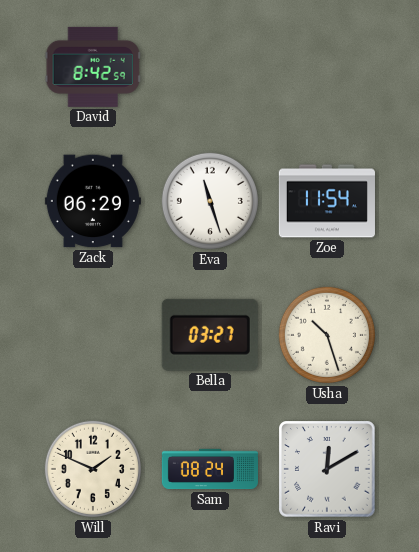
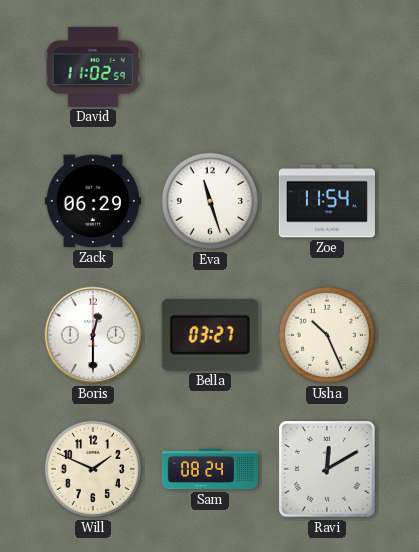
David: 8:42 -> 11:02
Boris: none -> 12:30
Usha: 10:27 -> 10:26
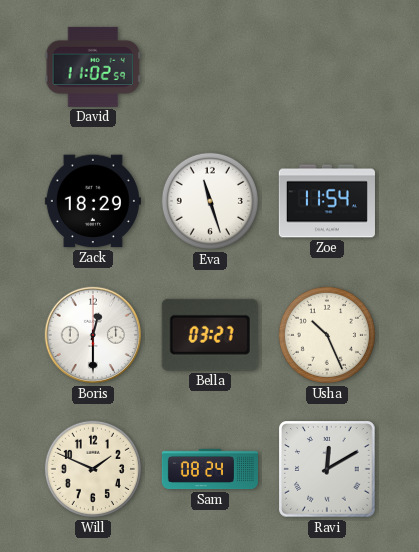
Zack: 06:29 -> 18:29
